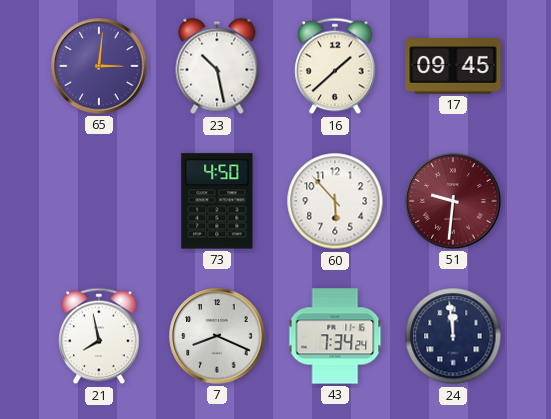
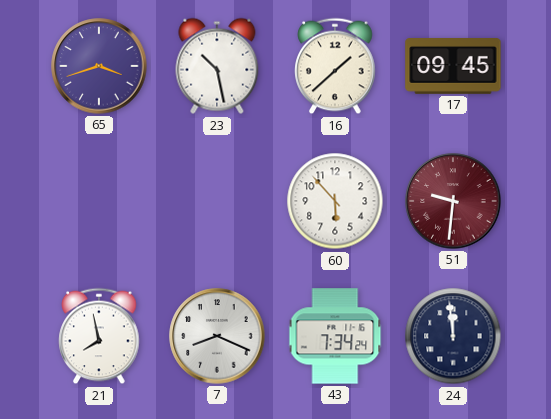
65: 3:01 -> 3:42
73: 4:50 -> none
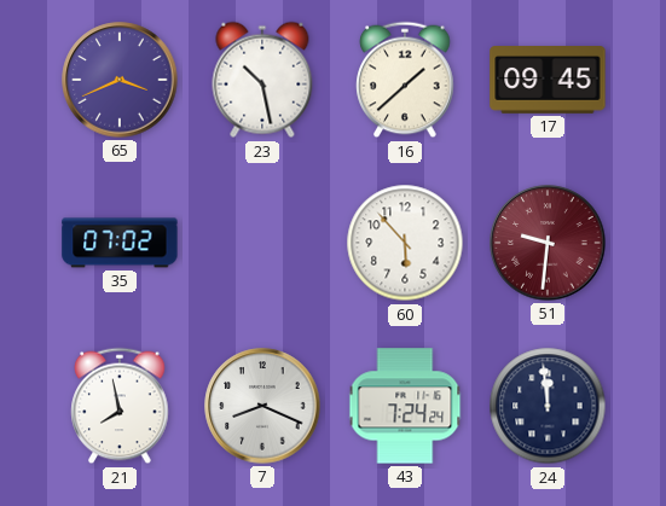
65: 3:42 -> 3:41
35: none -> 07:02
43: 7:34 -> 7:24
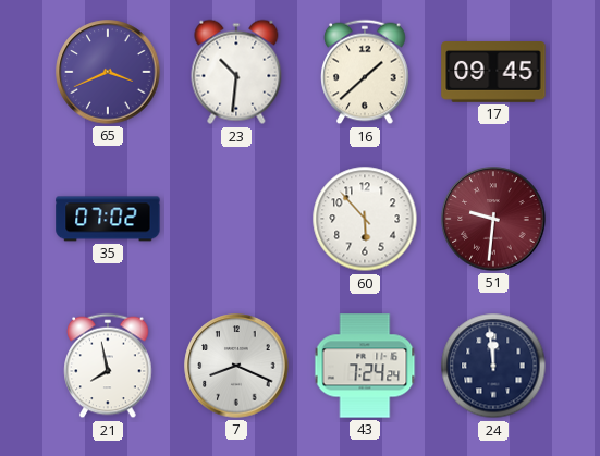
23: 10:28 -> 10:31
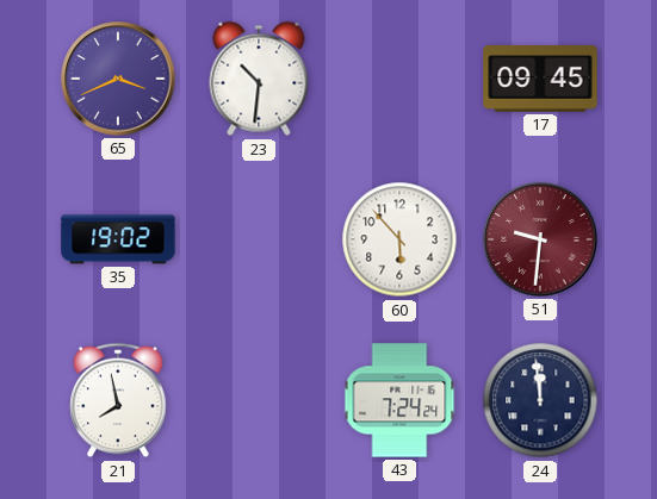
16: 1:38 -> none
35: 07:02 -> 19:02
7: 8:19 -> none
